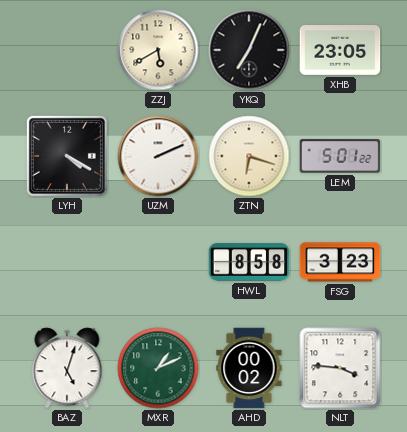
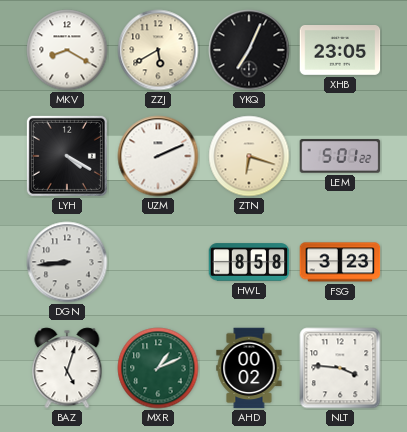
MKV: none -> 8:20
DGN: none -> 8:44
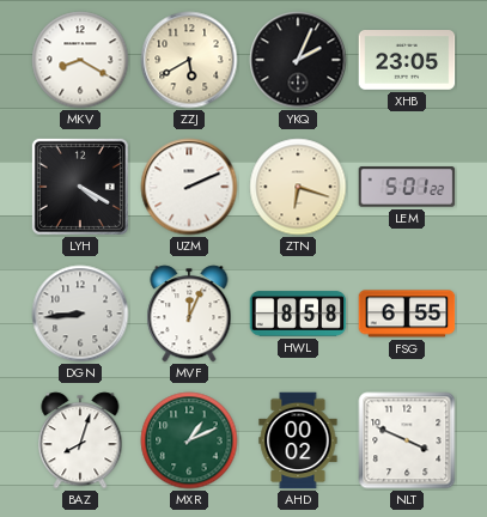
YKQ: 7:04 -> 2:04
MVF: none -> 12:04
FSG: 3:23 -> 6:55
BAZ: 5:03 -> 8:03
NLT: 3:46 -> 3:49
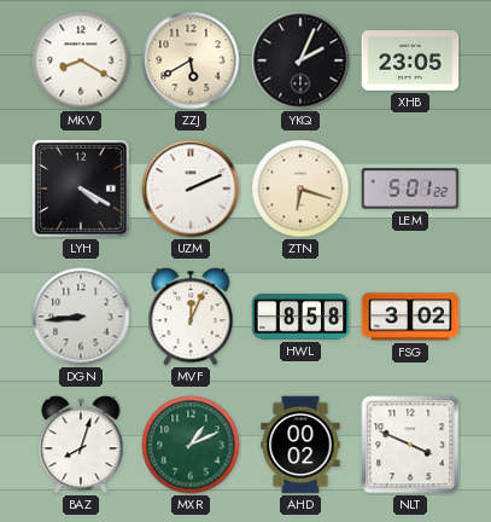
FSG: 6:55 -> 3:02
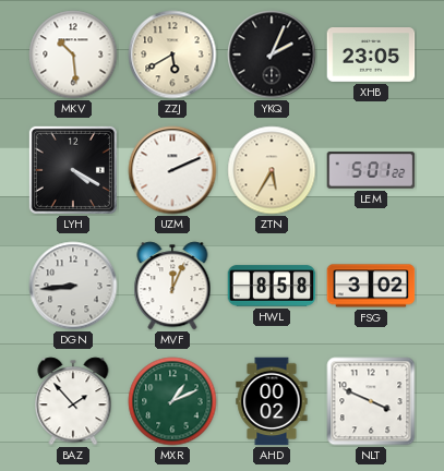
MKV: 8:20 -> 10:29
ZTN: 6:18 -> 5:35
BAZ: 8:03 -> 1:53
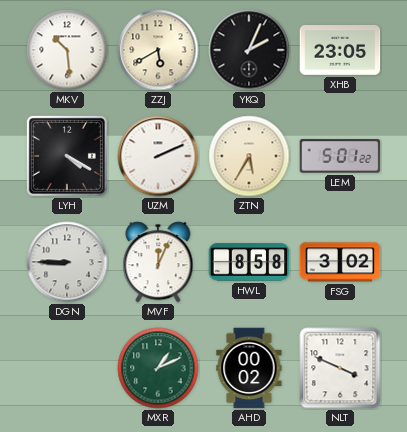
DGN: 8:44 -> 8:45
BAZ: 1:53 -> none
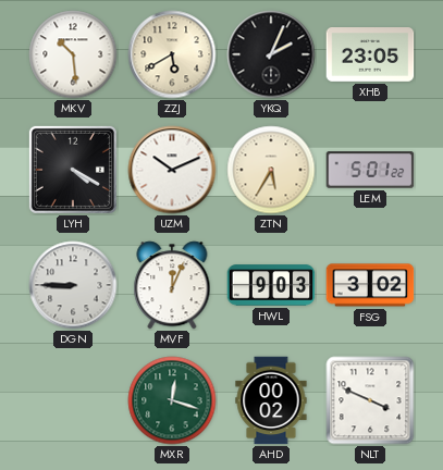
UZM: 2:11 -> 10:11
HWL: 8:58 -> 9:03
MXR: 1:11 -> 12:18
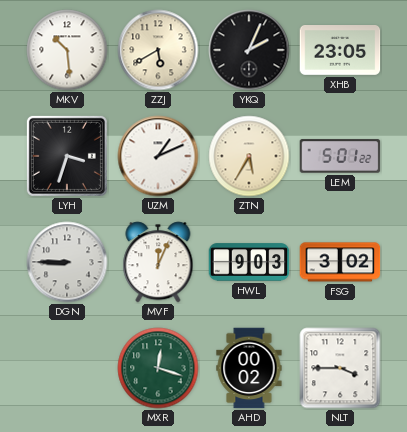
LYH: 4:20 -> 3:33
UZM: 10:11 -> 1:11
NLT: 3:49 -> 3:45
